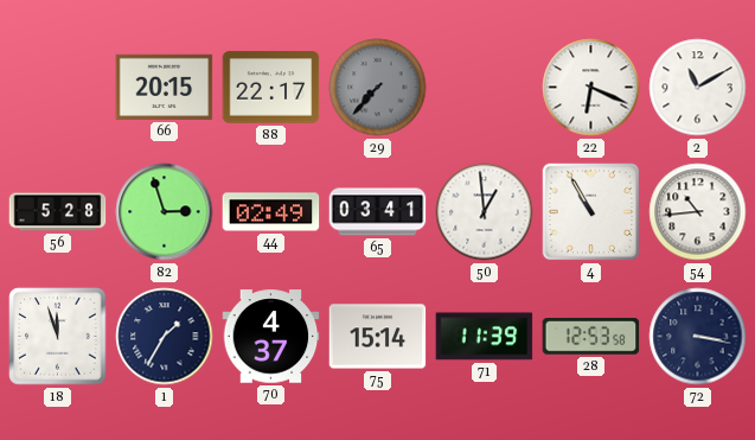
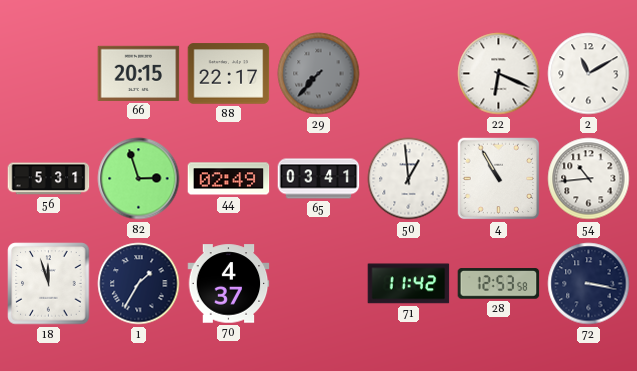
56: 5:28 -> 5:31
75: 15:14 -> none
71: 11:39 -> 11:42
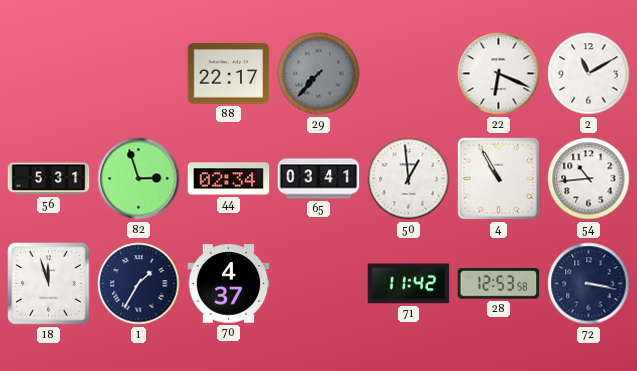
66: 20:15 -> none
44: 02:49 -> 02:34
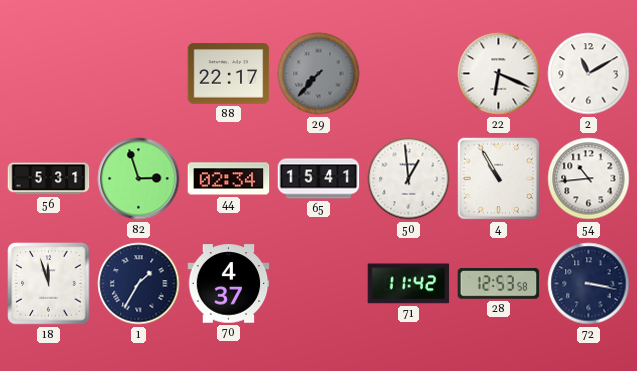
65: 03:41 -> 15:41
